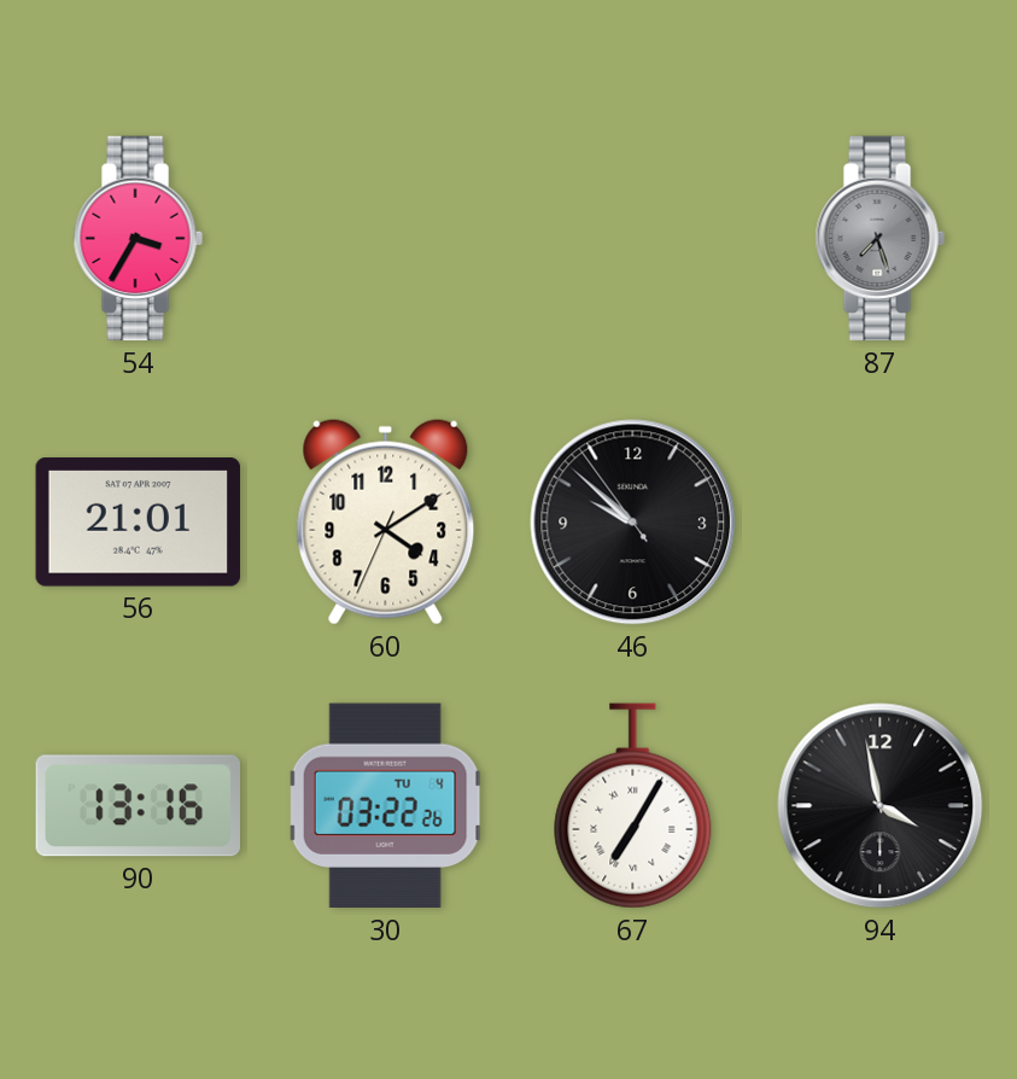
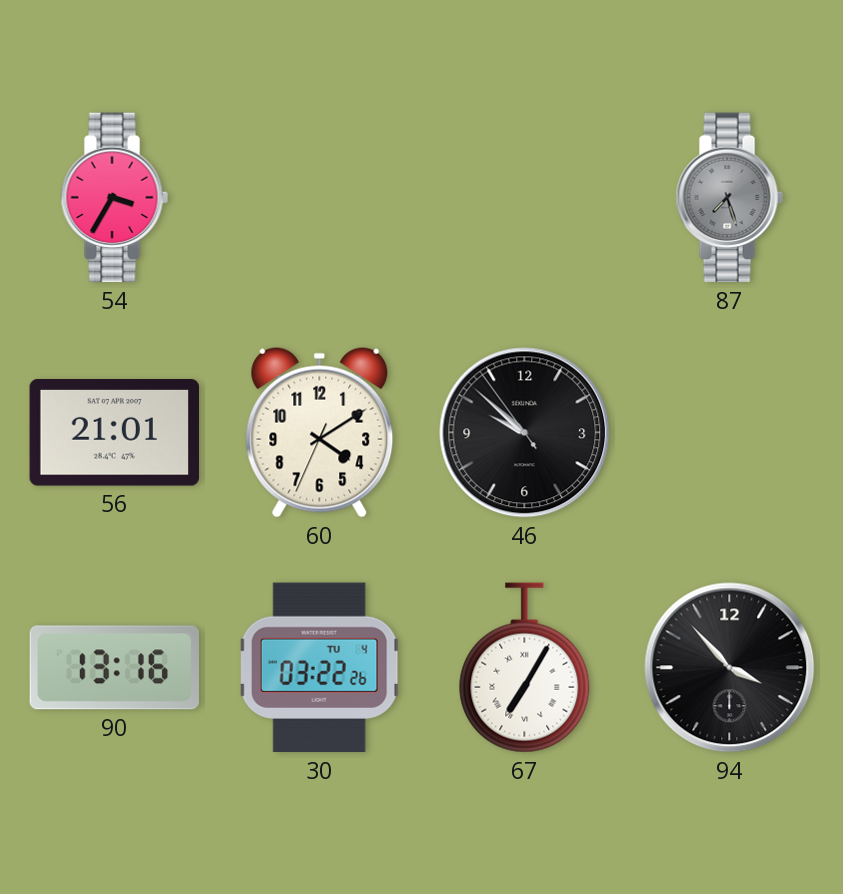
94: 3:58 -> 3:53
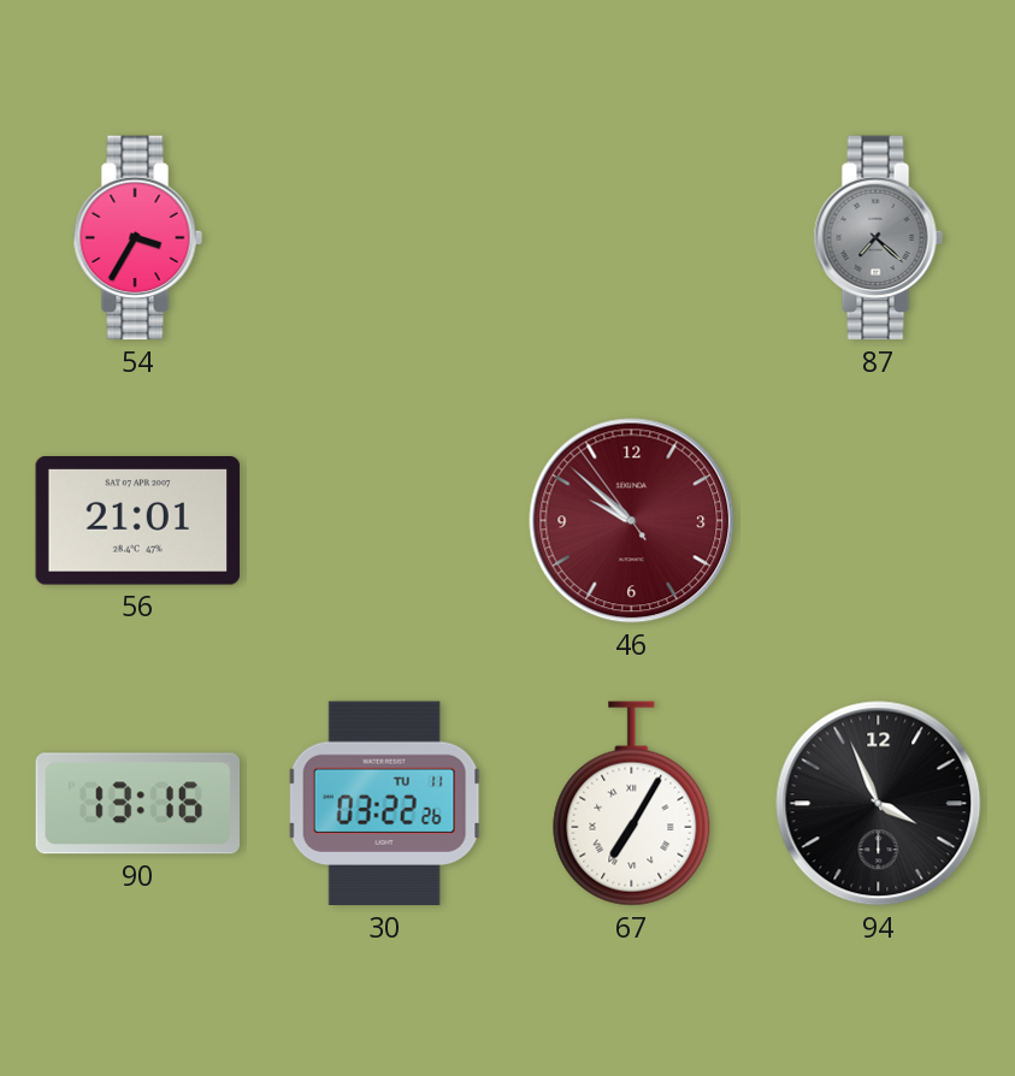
87: 7:27 -> 7:22
60: 4:09 -> none
46 dial: black -> burgundy
30 date: TU 4 -> TU 11
94: 3:53 -> 3:56
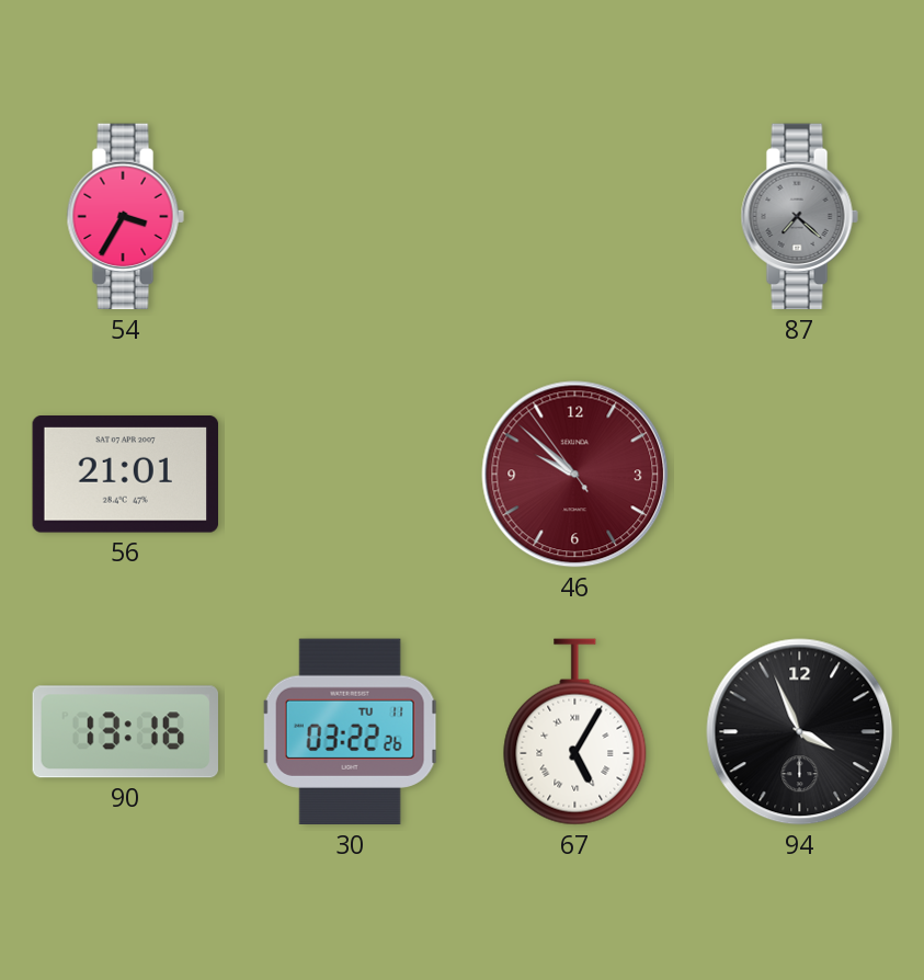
67: 7:05 -> 5:05
